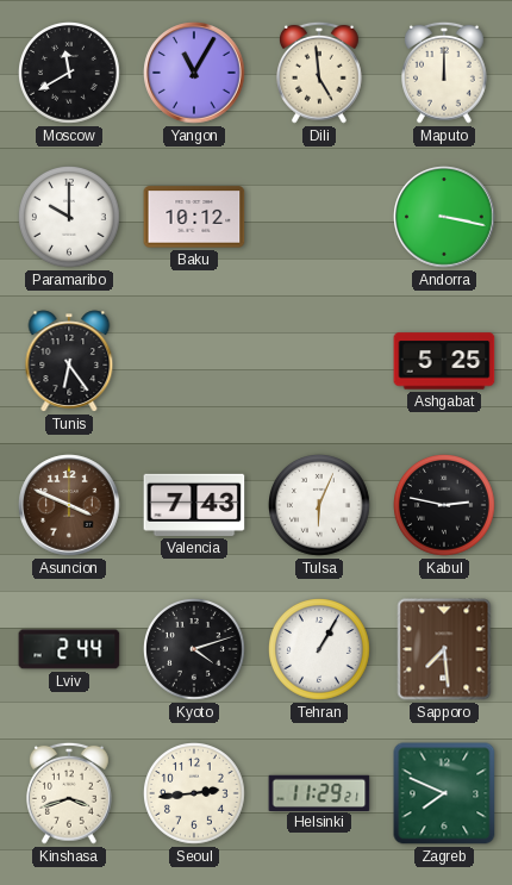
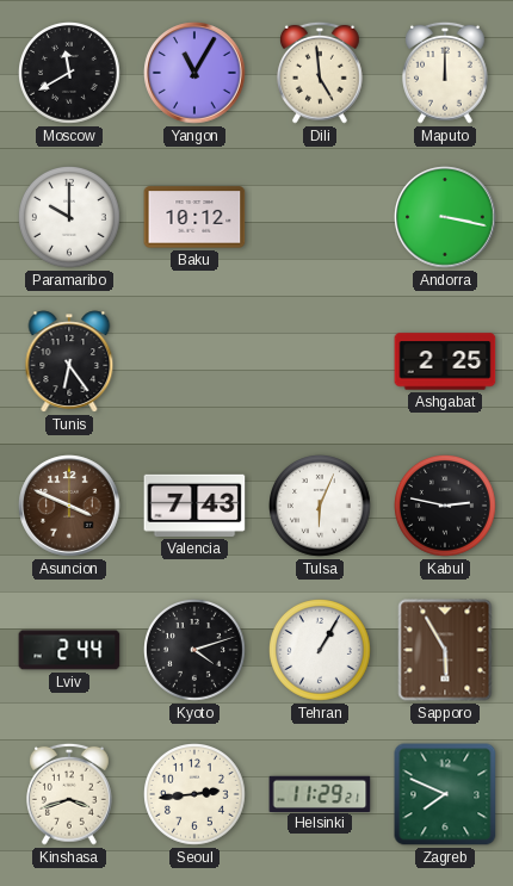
Ashgabat: 5:25 -> 2:25
Sapporo: 7:29 -> 5:55
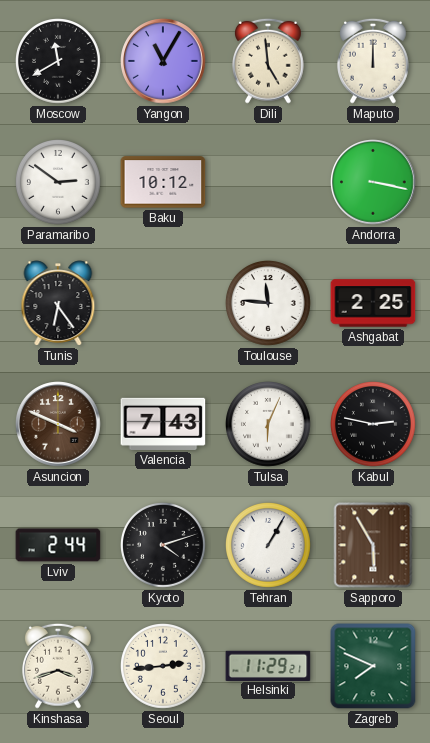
Paramaribo: 10:00 -> 2:51
Toulouse: none -> 11:46
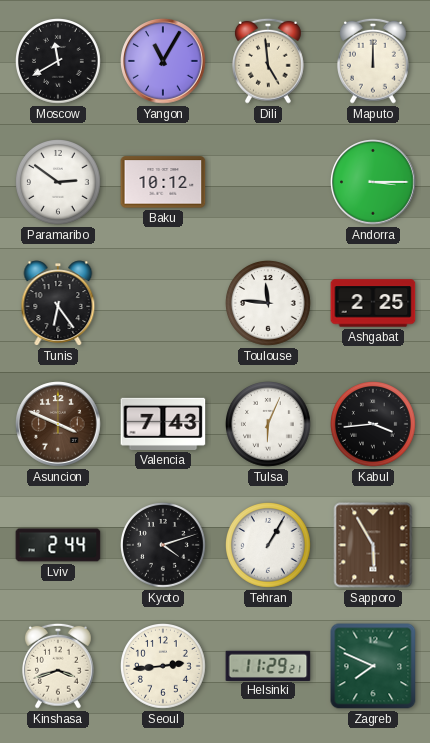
Andorra: 3:17 -> 3:15
Kabul: 2:47 -> 3:44
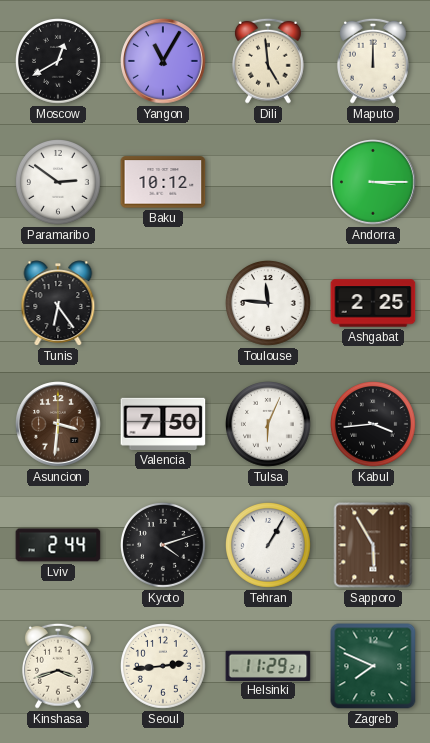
Moscow: 11:40 -> 12:40
Asuncion: 3:49 -> 3:31
Valencia: 7:43 -> 7:50
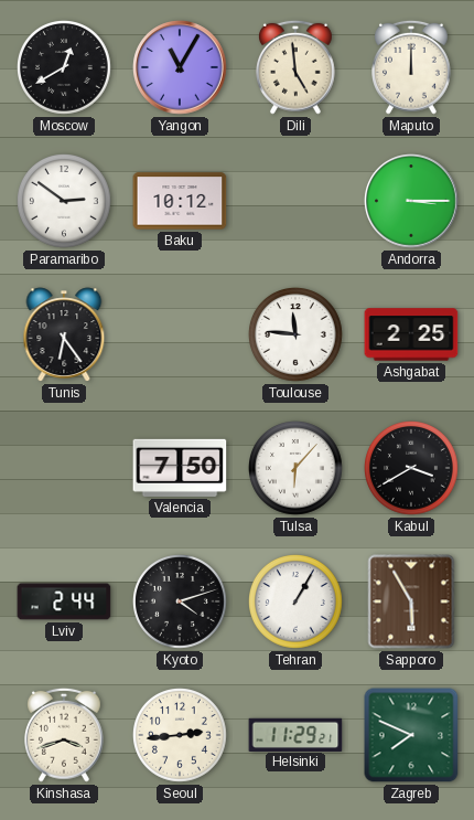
Asuncion: 3:31 -> none
Tulsa: 6:04 -> 6:07
Kabul: 3:44 -> 3:40
